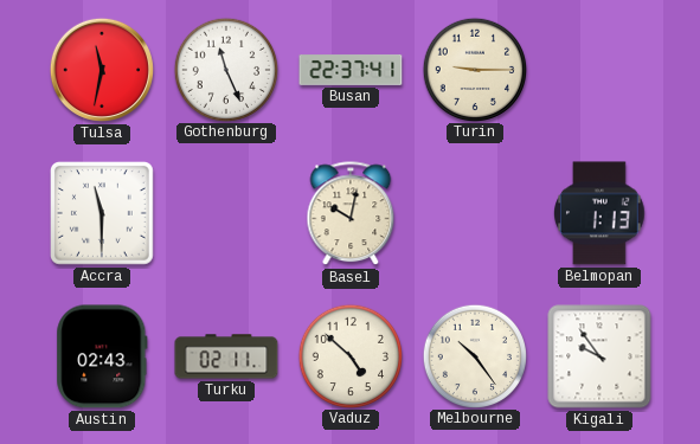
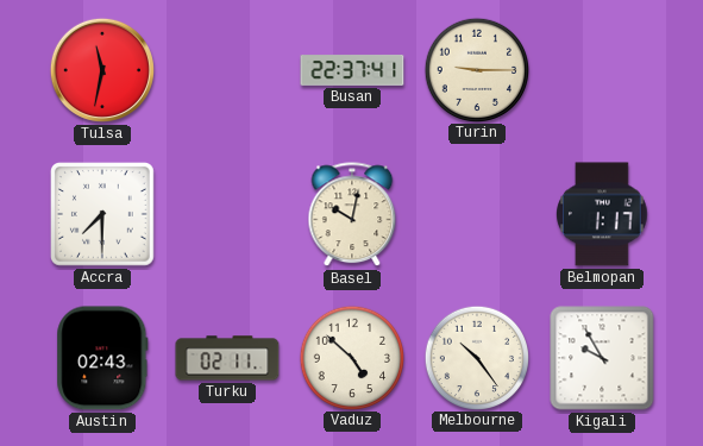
Gothenburg: 11:26 -> none
Accra: 11:30 -> 7:30
Belmopan: 1:13 -> 1:17
Kigali: 9:54 -> 9:55
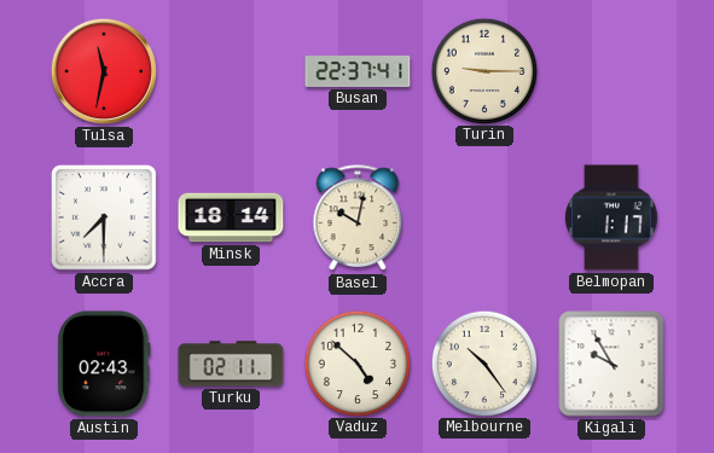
Minsk: none -> 18:14
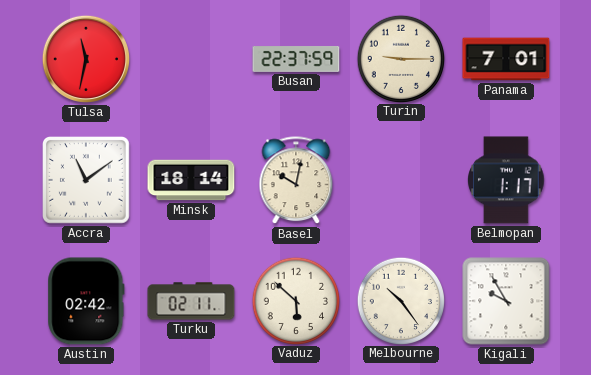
Busan: 22:37:41 -> 22:37:59
Panama: none -> 7:01
Accra: 7:30 -> 11:09
Austin: 02:43 -> 02:42
Vaduz: 4:52 -> 5:52
